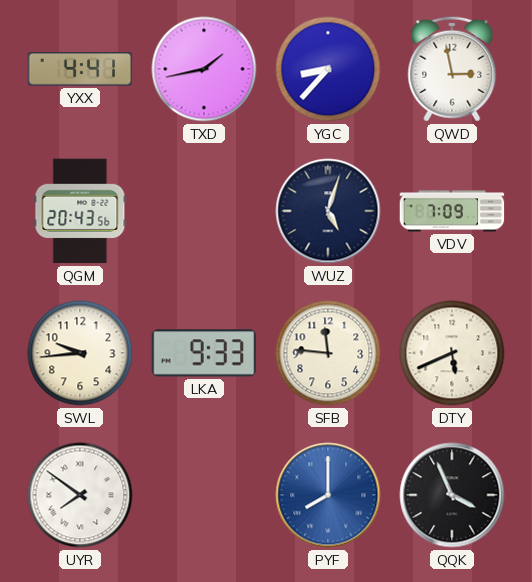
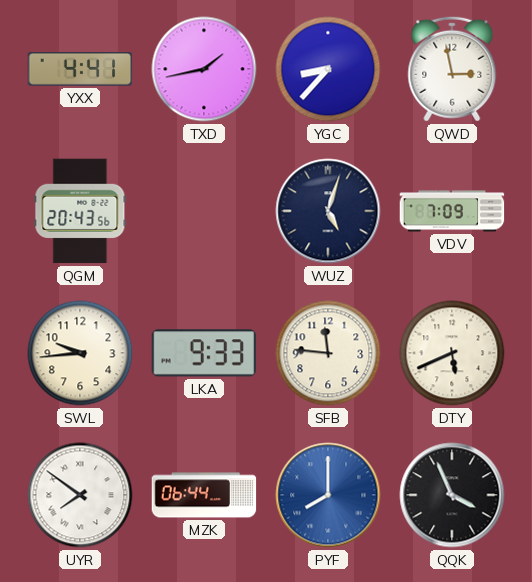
MZK: none -> 06:44
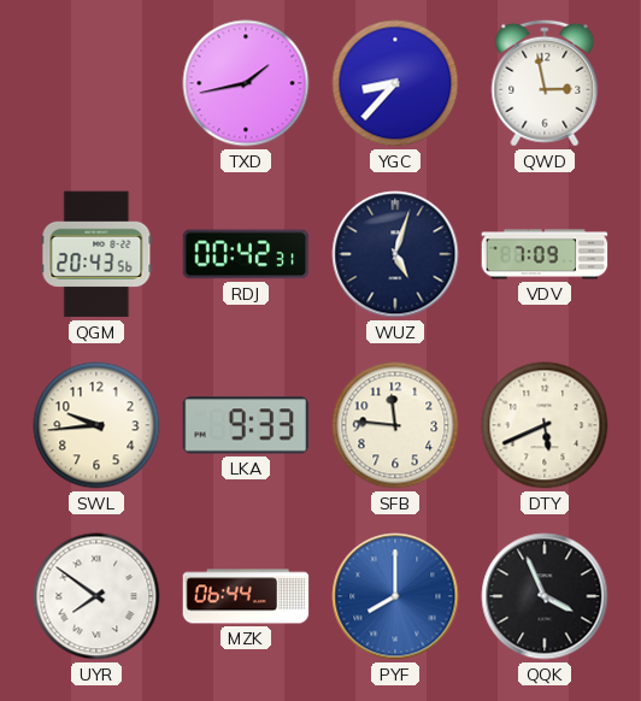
YXX: 4:41 -> none
RDJ: none -> 00:42
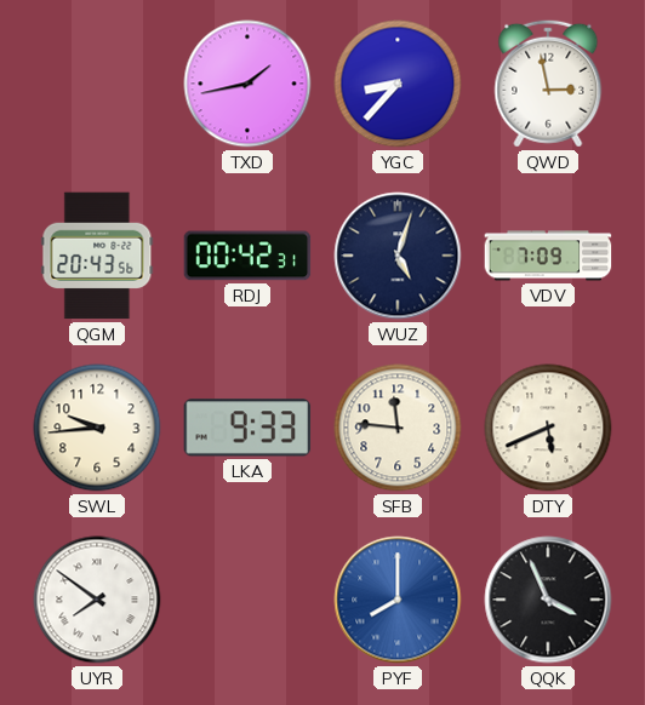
MZK: 06:44 -> none
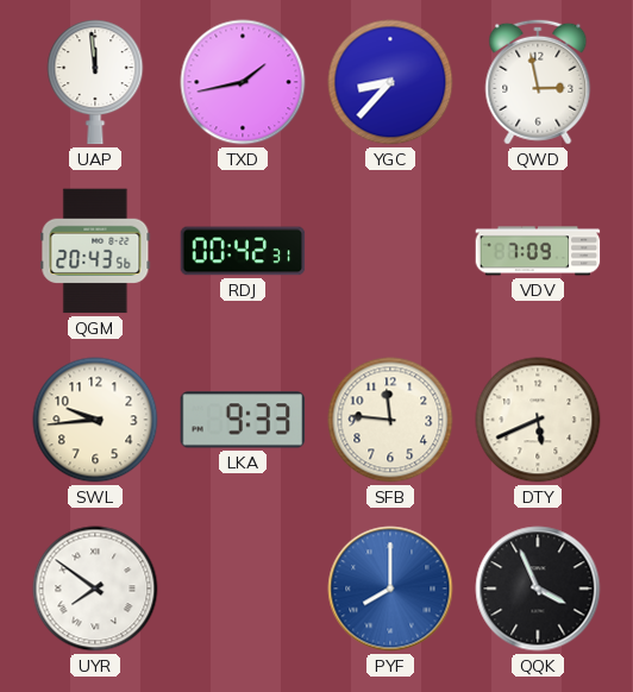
UAP: none -> 11:59
WUZ: 5:03 -> none
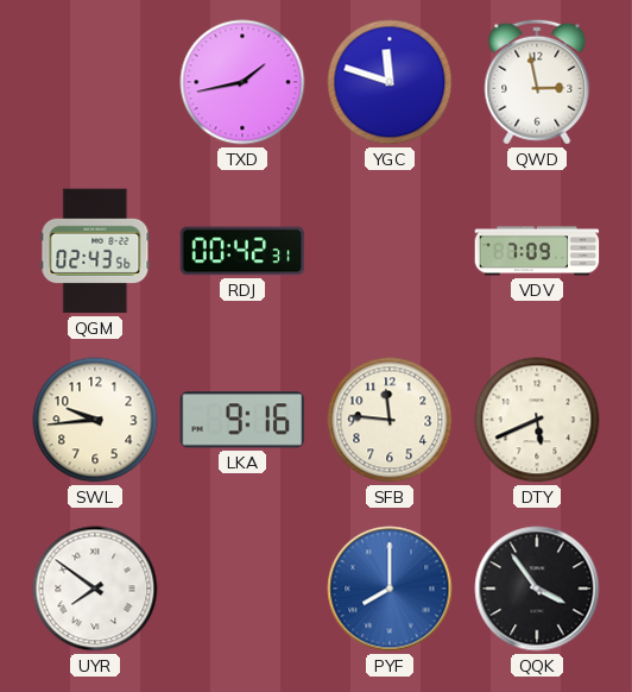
UAP: 11:59 -> none
YGC: 8:37 -> 11:48
QGM: 20:43 -> 02:43
LKA: 9:33 -> 9:16
QQK: 3:56 -> 3:54
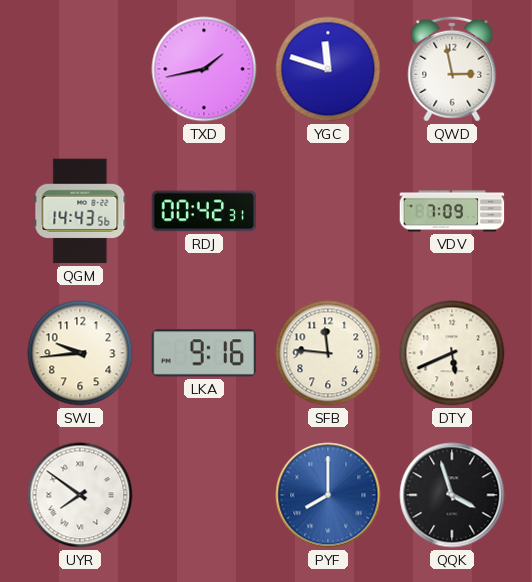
QGM: 02:43 -> 14:43
QQK: 3:54 -> 3:57
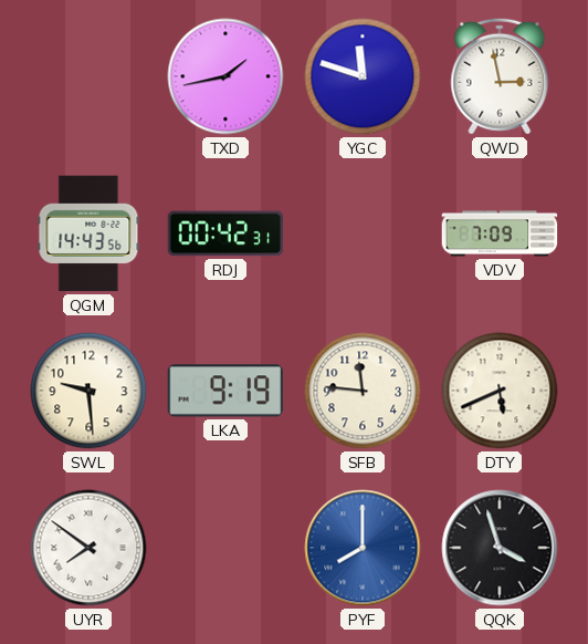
SWL: 9:44 -> 9:29
LKA: 9:16 -> 9:19
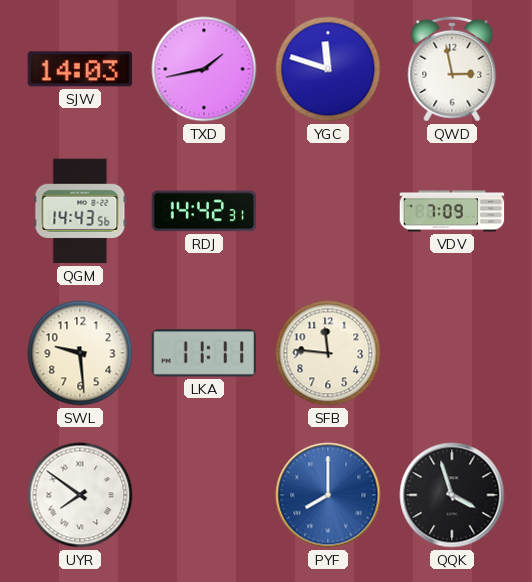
SJW: none -> 14:03
RDJ: 00:42 -> 14:42
LKA: 9:19 -> 11:11
DTY: 5:41 -> none
